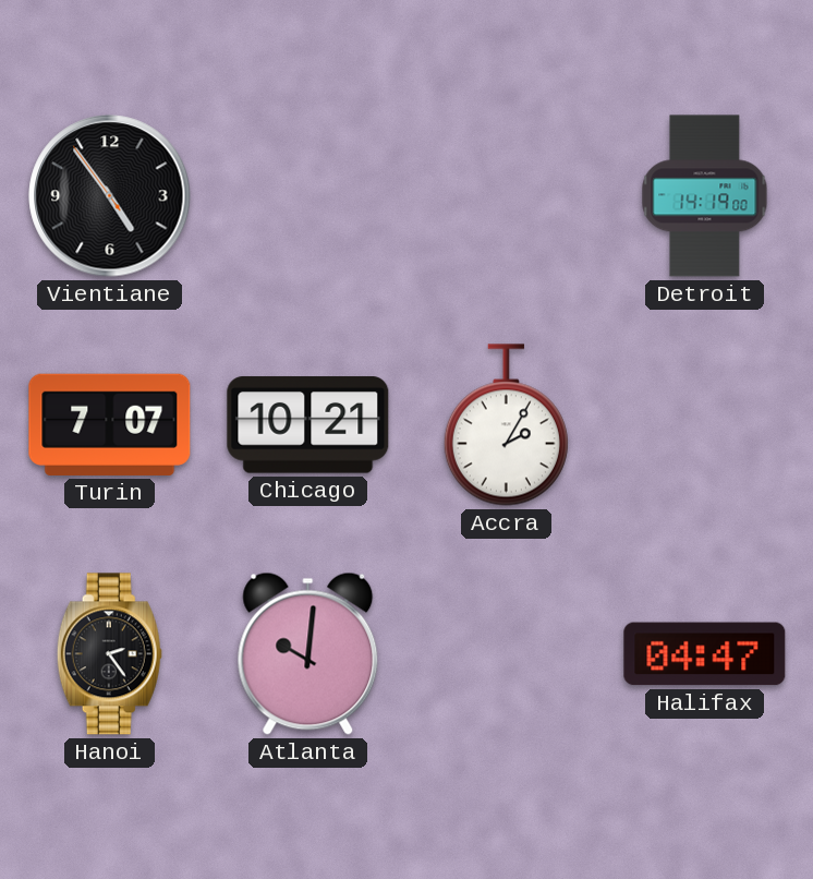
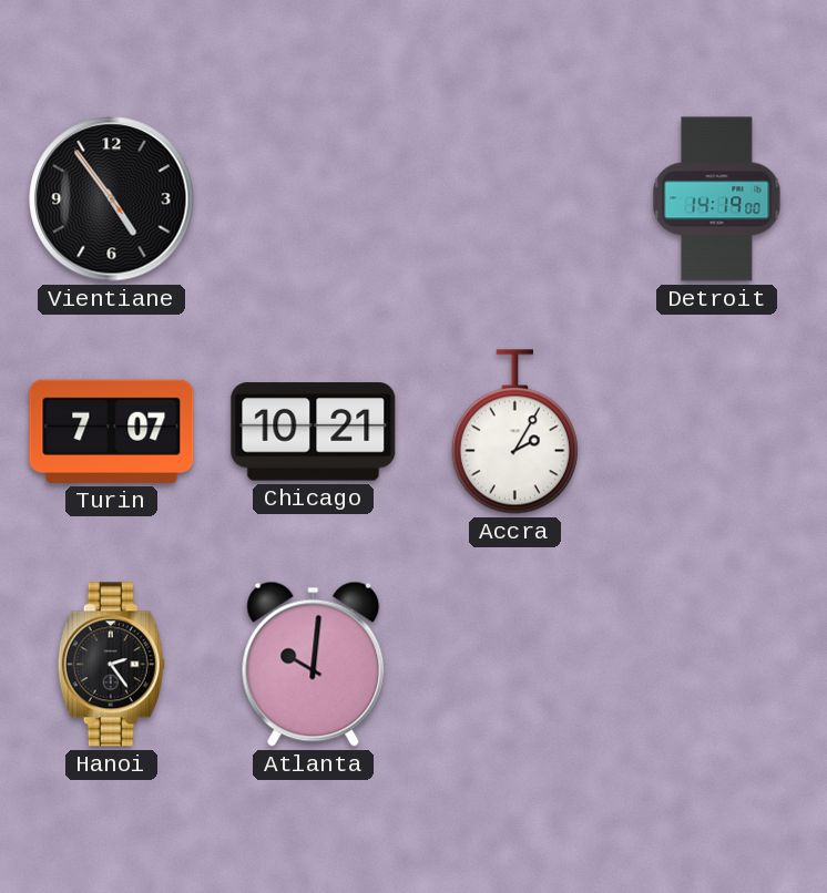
Halifax: 04:47 -> none
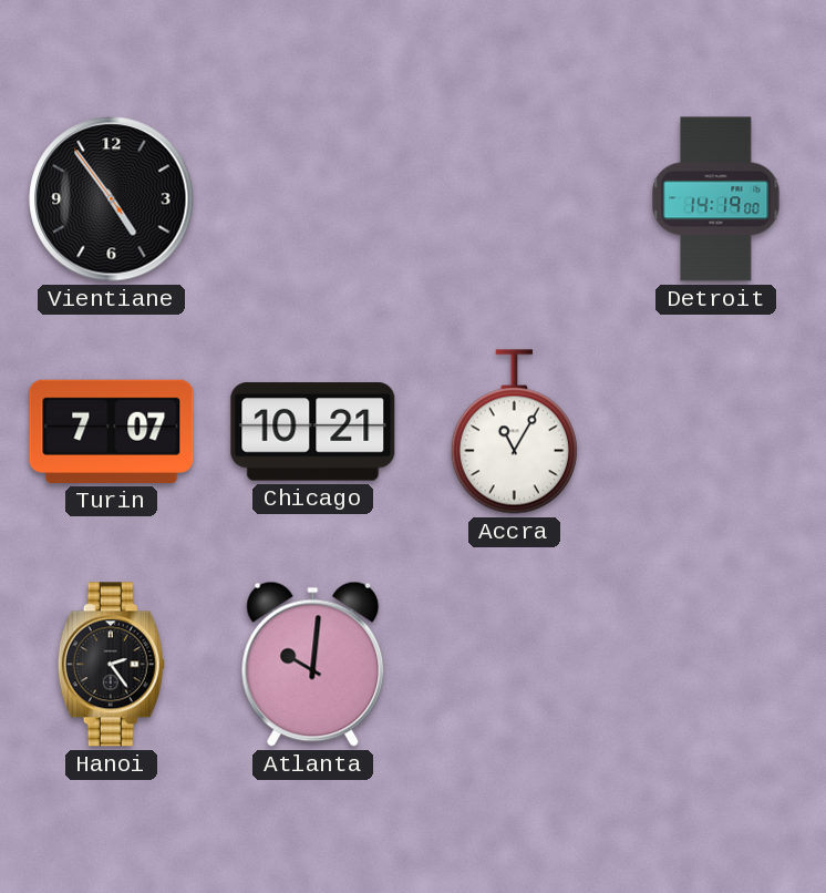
Accra: 2:05 -> 11:05
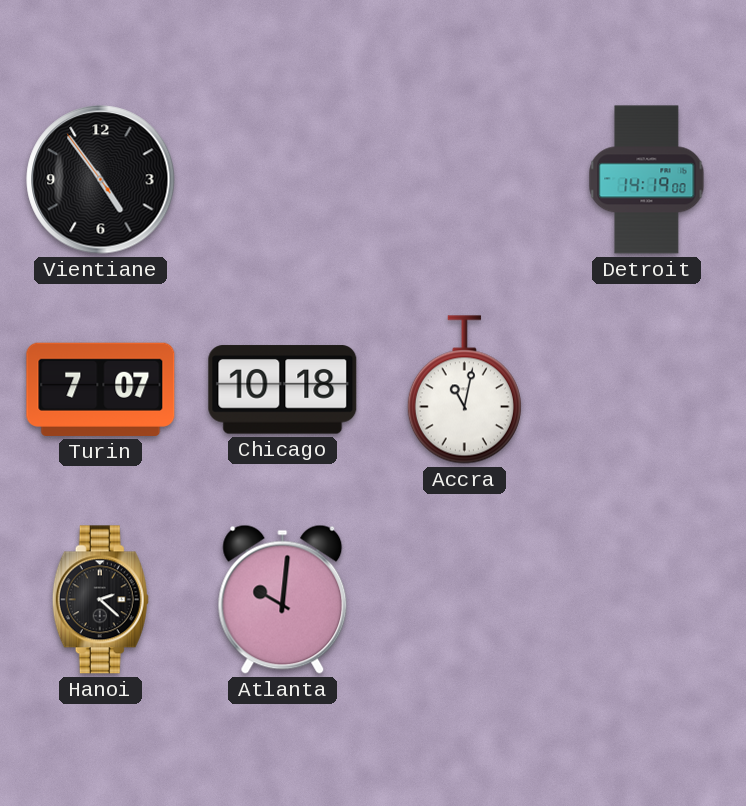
Chicago: 10:21 -> 10:18
Accra: 11:05 -> 11:02
Hanoi: 2:24 -> 2:22
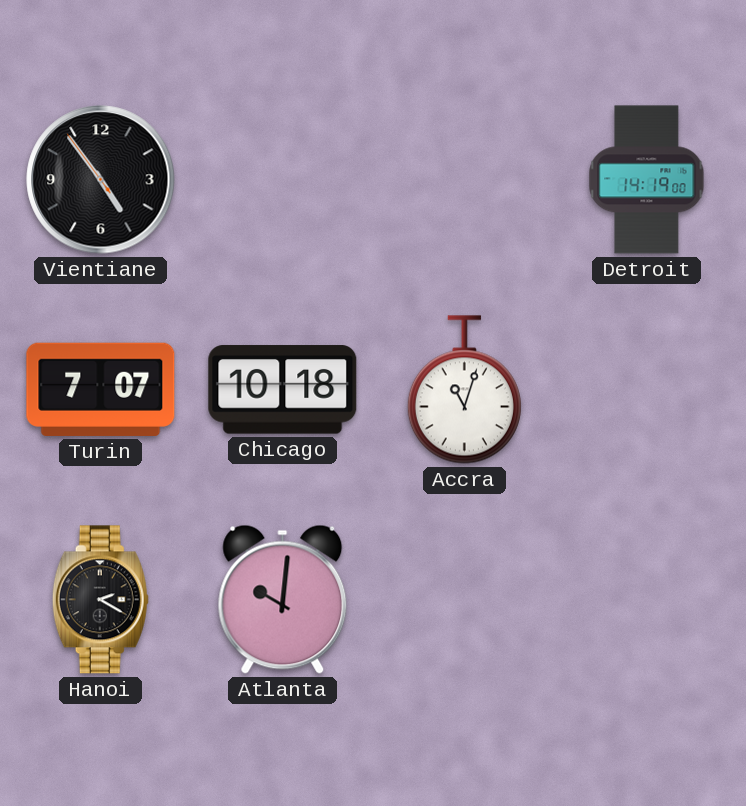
Accra: 11:02 -> 11:03
Hanoi: 2:22 -> 2:20
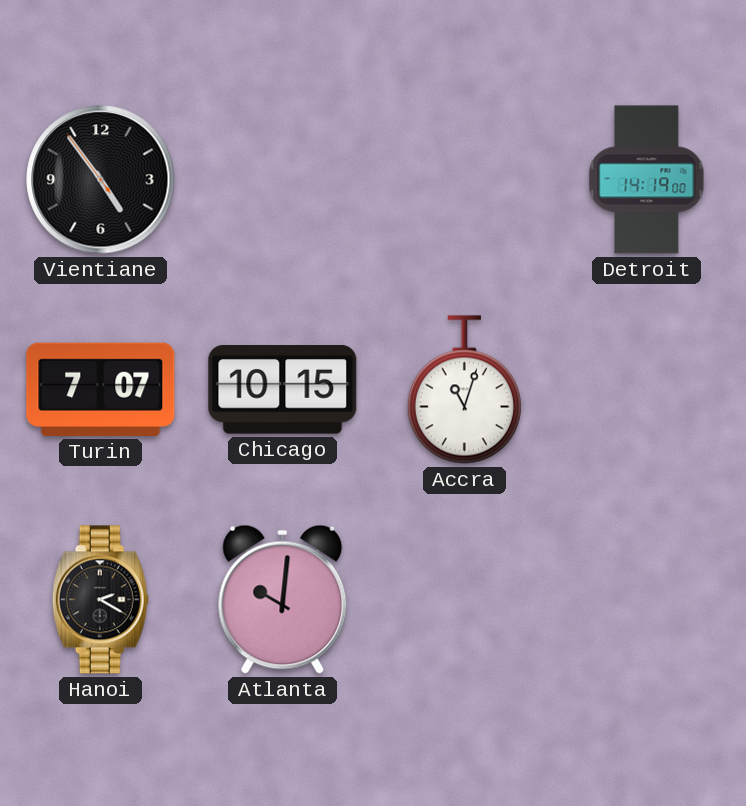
Chicago: 10:18 -> 10:15
